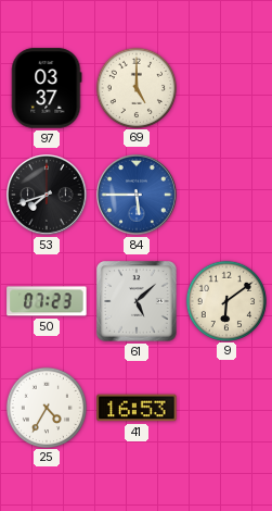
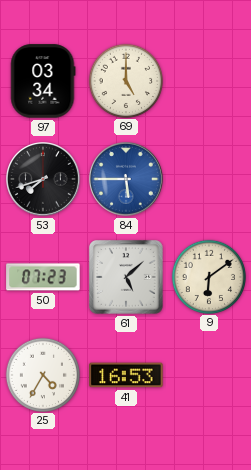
97: 03:37 -> 03:34
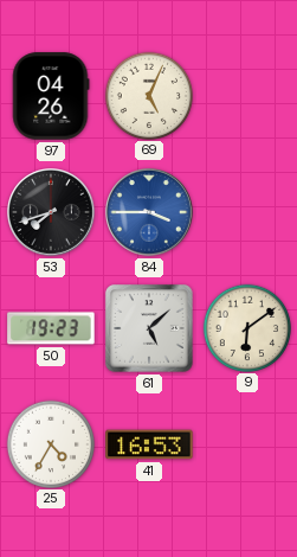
97: 03:34 -> 04:26
69: 5:00 -> 5:04
84: 5:45 -> 3:45
50: 07:23 -> 19:23
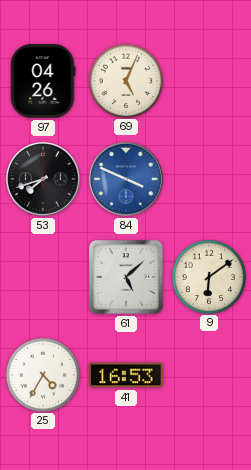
84: 3:45 -> 3:49
50: 19:23 -> none
